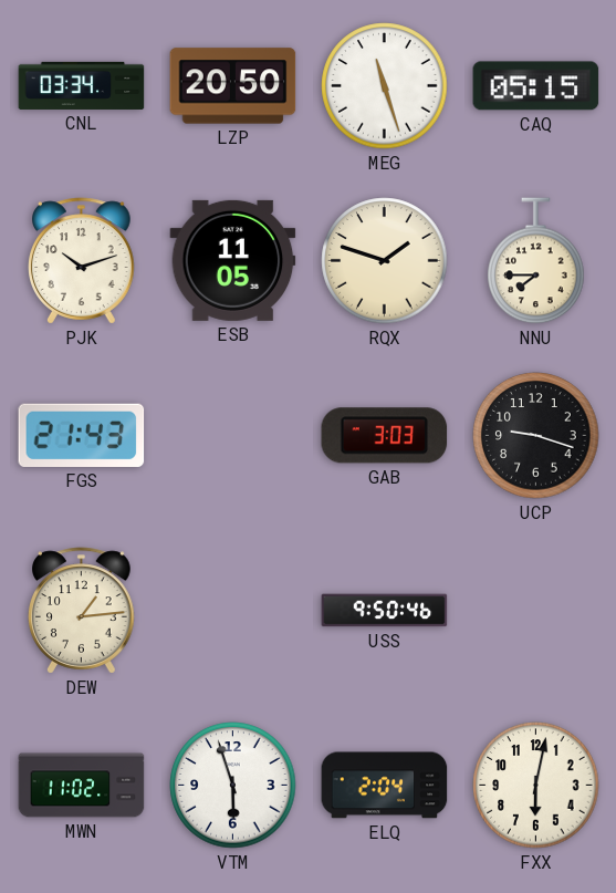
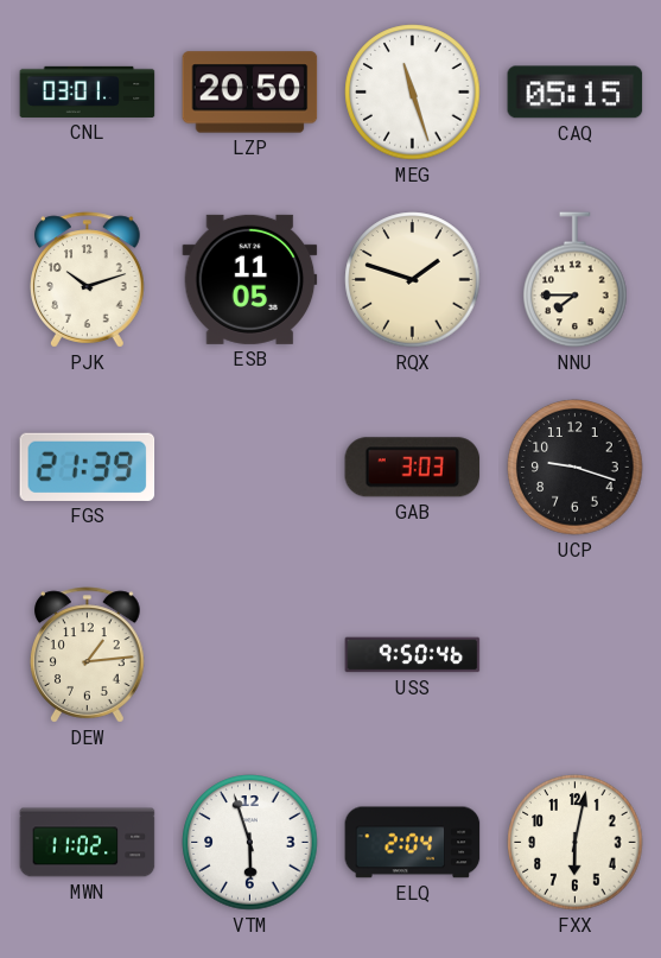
CNL: 03:34 -> 03:01
FGS: 21:43 -> 21:39
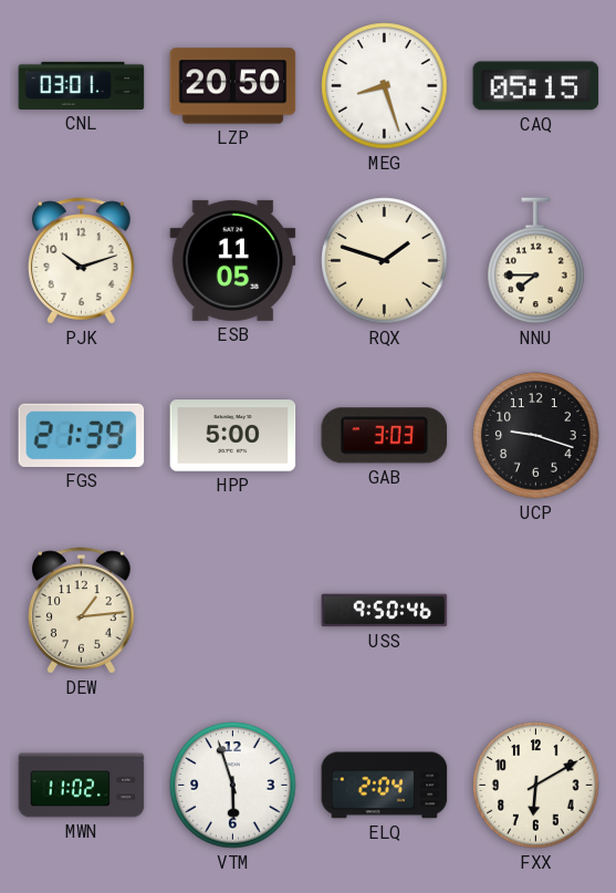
MEG: 11:27 -> 8:27
HPP: none -> 5:00
FXX: 6:02 -> 6:10
